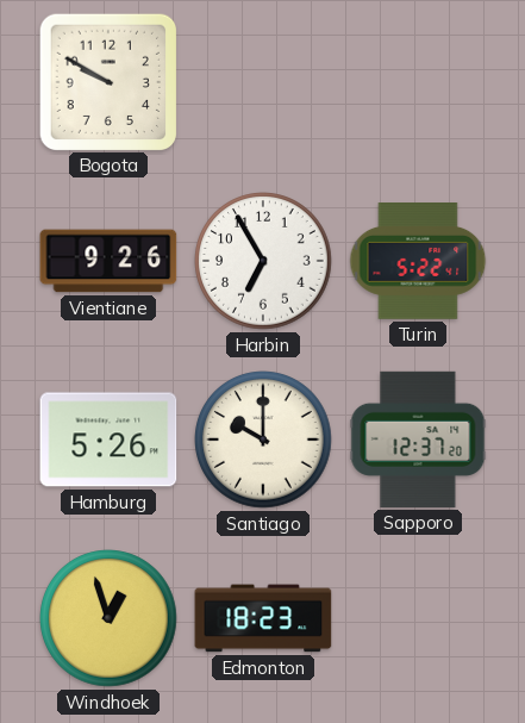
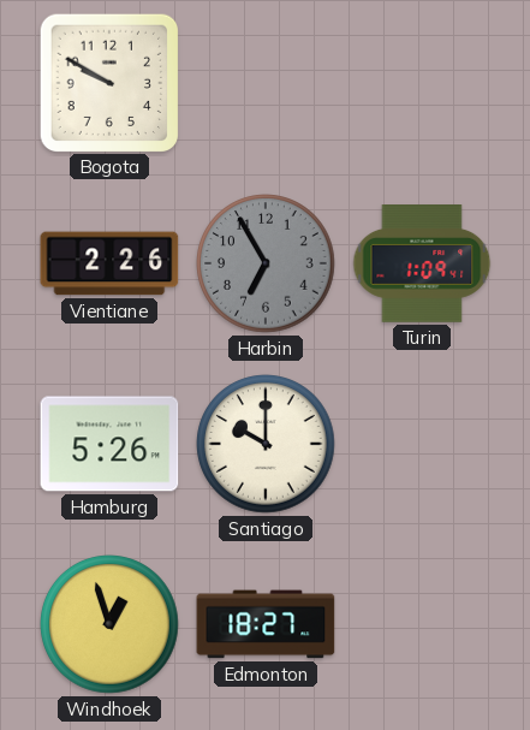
Vientiane: 9:26 -> 2:26
Harbin dial: white -> grey
Turin: 5:22 -> 1:09
Sapporo: 12:37 -> none
Edmonton: 18:23 -> 18:27
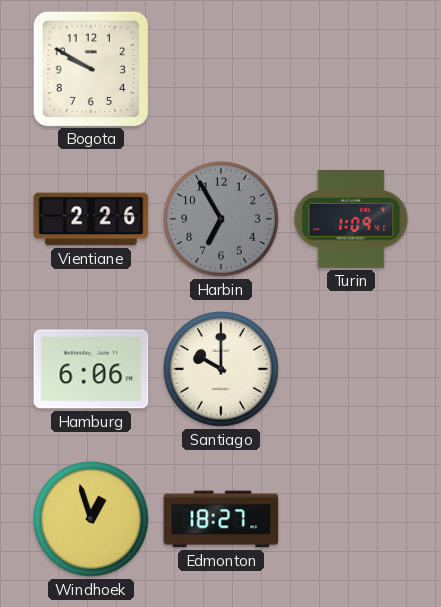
Hamburg: 5:26 -> 6:06
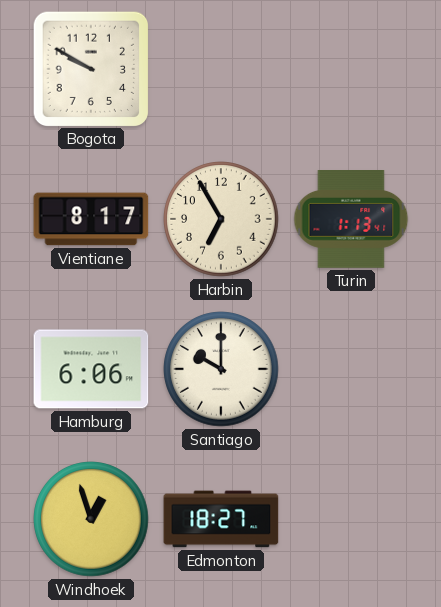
Vientiane: 2:26 -> 8:17
Harbin dial: grey -> cream
Turin: 1:09 -> 1:13
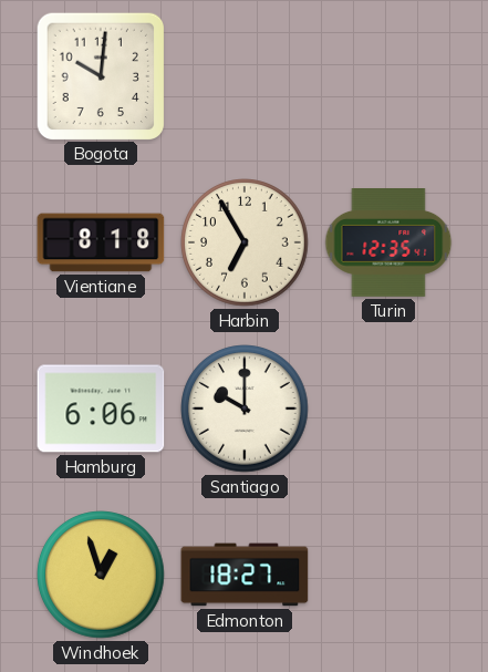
Bogota: 9:50 -> 10:01
Vientiane: 8:17 -> 8:18
Turin: 1:13 -> 12:35
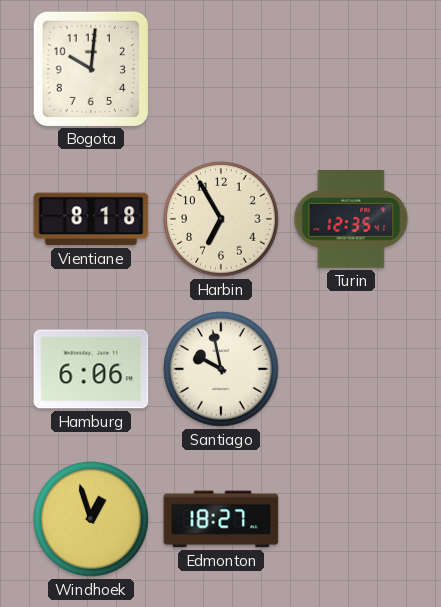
Santiago: 10:00 -> 9:58
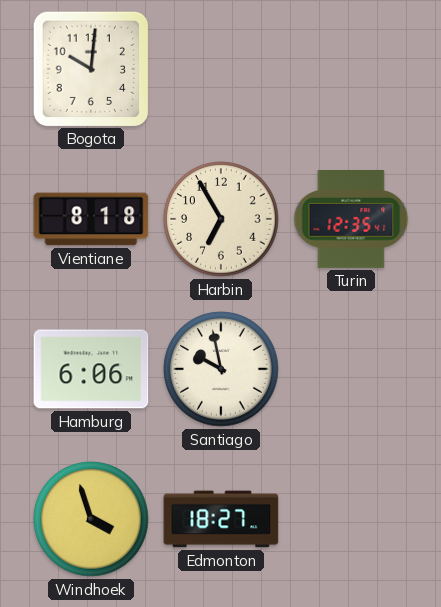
Windhoek: 12:57 -> 3:57
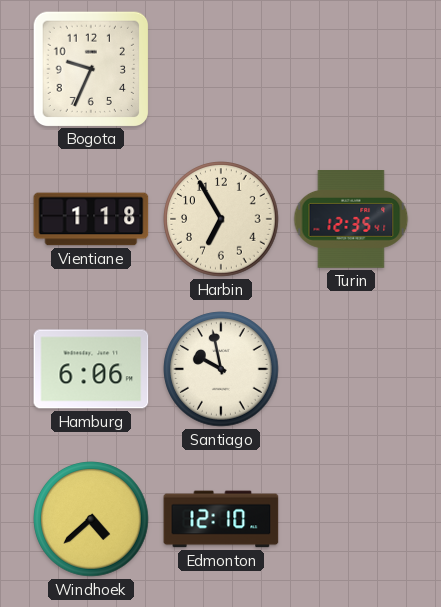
Bogota: 10:01 -> 9:34
Vientiane: 8:18 -> 1:18
Windhoek: 3:57 -> 4:38
Edmonton: 18:27 -> 12:10
